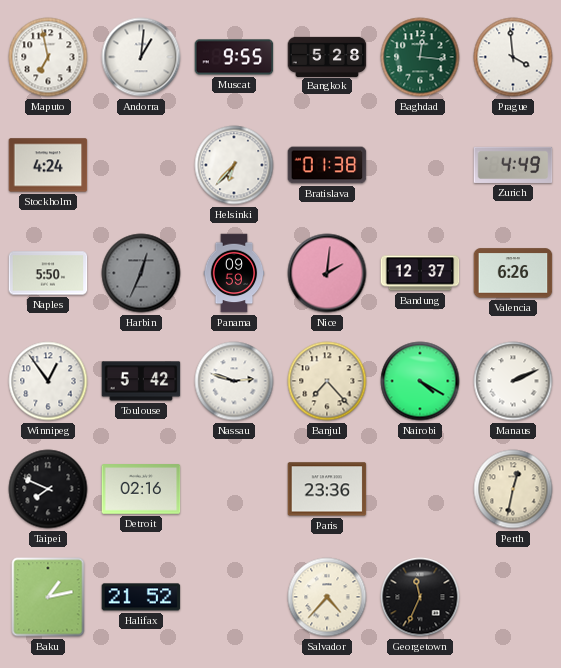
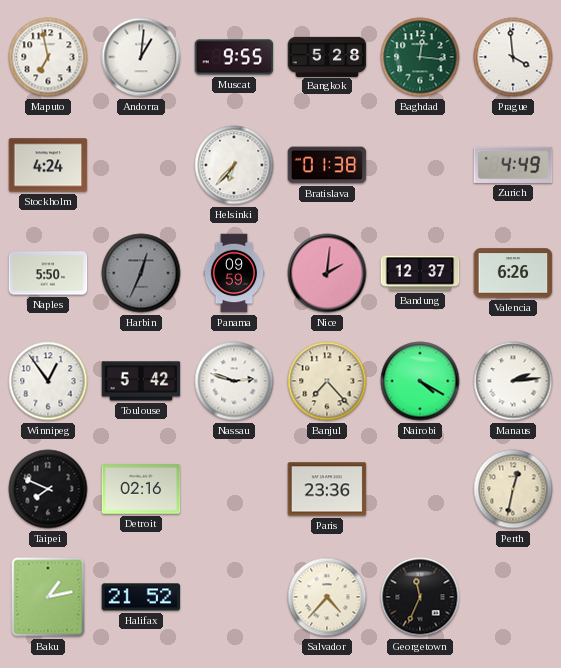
Manaus: 2:11 -> 2:14
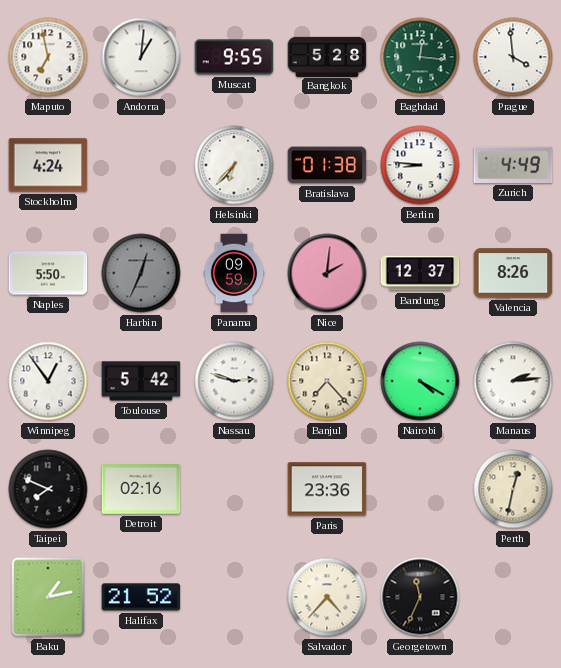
Berlin: none -> 8:46
Valencia: 6:26 -> 8:26
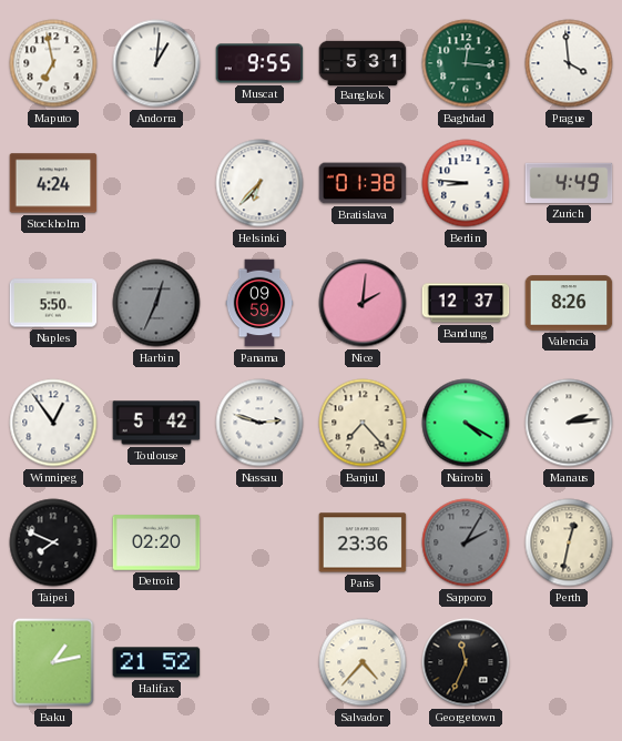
Bangkok: 5:28 -> 5:31
Detroit: 02:16 -> 02:20
Sapporo: none -> 2:05
